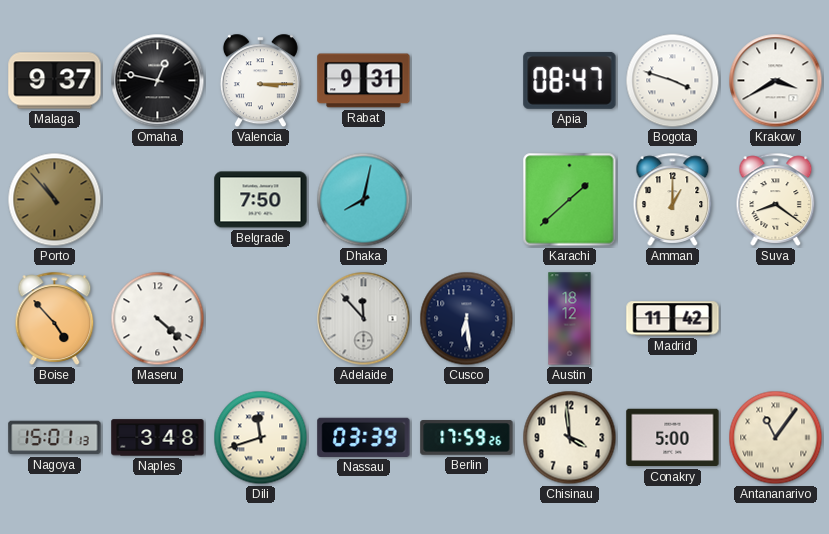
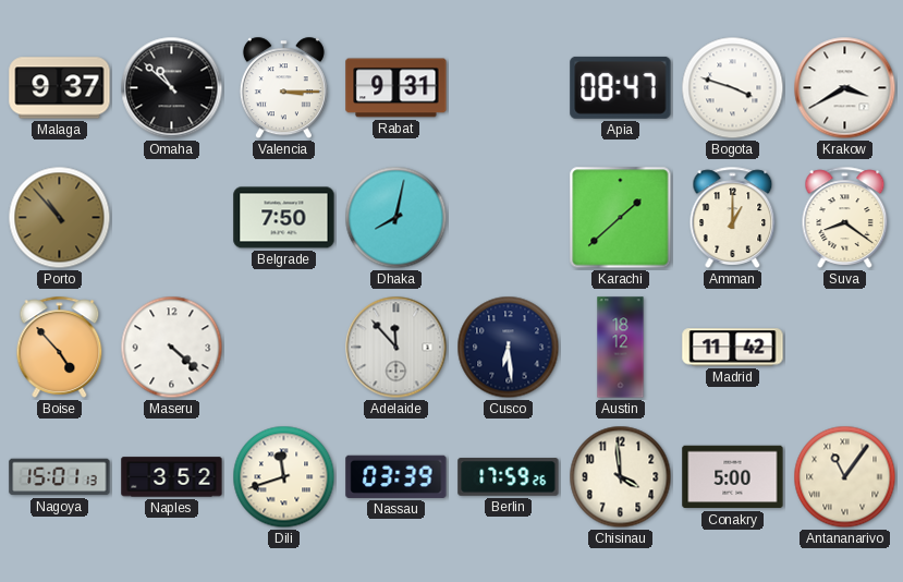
Omaha: 12:47 -> 10:52
Naples: 3:48 -> 3:52
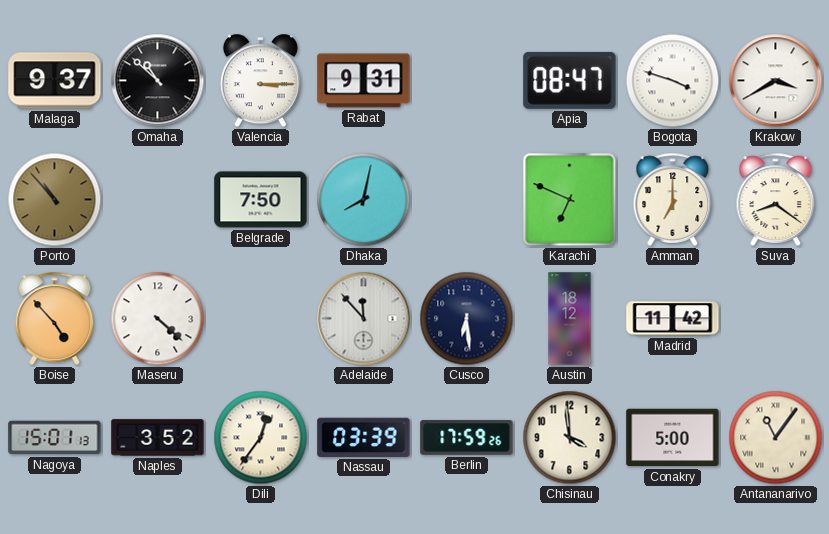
Karachi: 1:38 -> 6:49
Amman: 1:00 -> 7:00
Dili: 11:42 -> 12:36
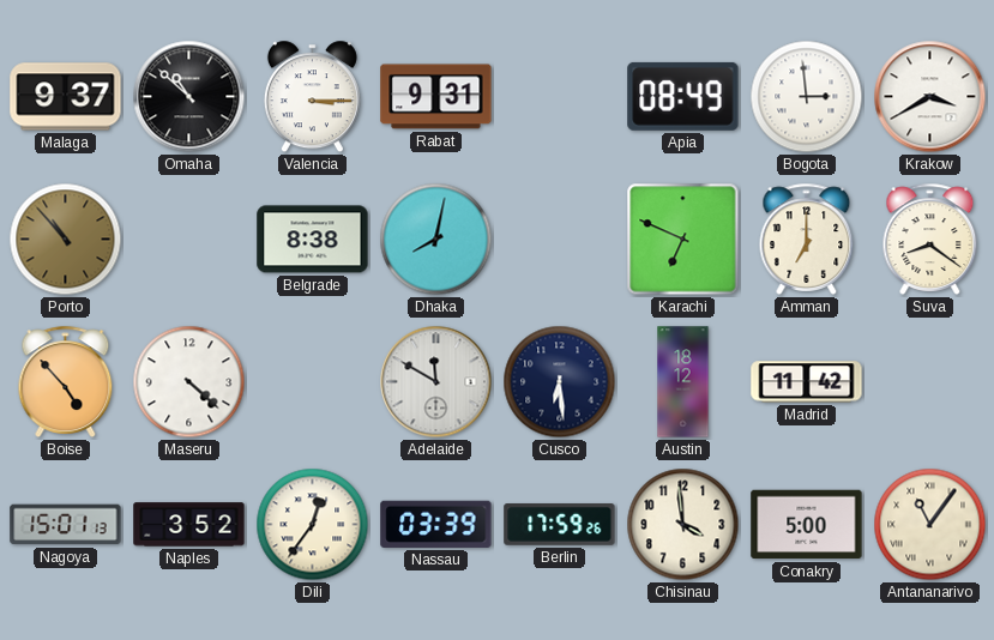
Apia: 08:47 -> 08:49
Bogota: 3:48 -> 2:59
Belgrade: 7:50 -> 8:38
Adelaide: 11:53 -> 11:50
